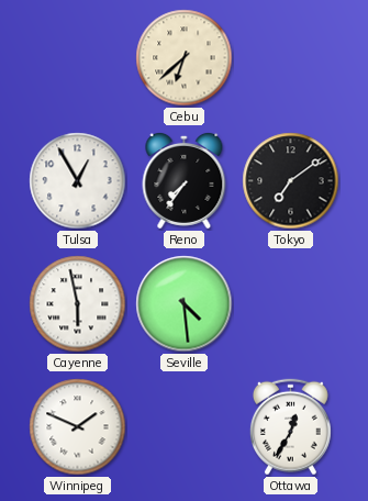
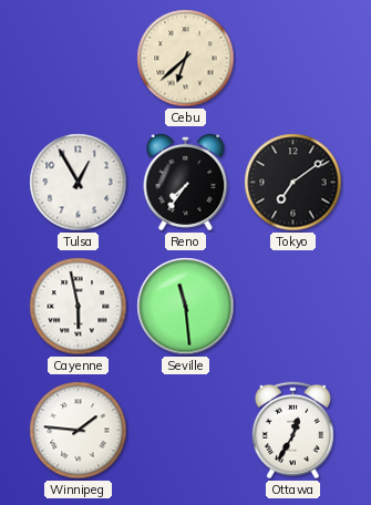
Seville: 4:29 -> 11:29
Winnipeg: 1:49 -> 1:46
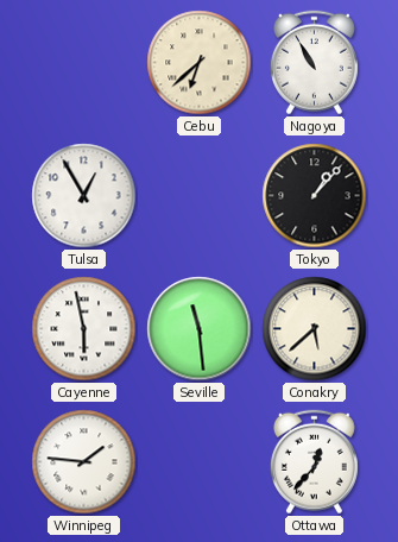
Nagoya: none -> 10:55
Reno: 7:36 -> none
Tokyo: 7:09 -> 1:07
Conakry: none -> 5:38
Ottawa: 12:35 -> 12:37
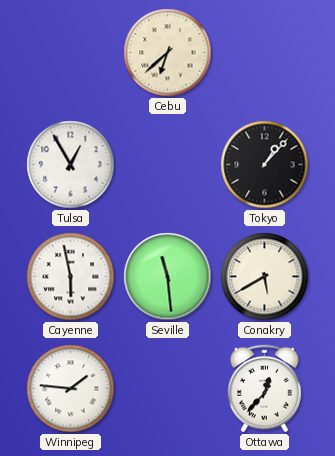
Nagoya: 10:55 -> none
Conakry: 5:38 -> 5:40
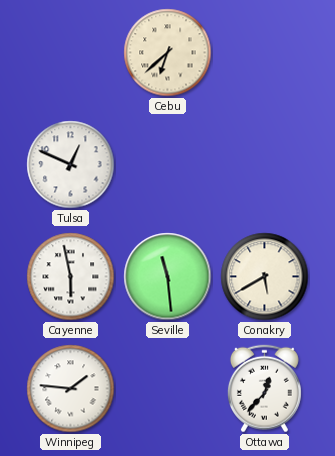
Tulsa: 12:55 -> 12:49
Tokyo: 1:07 -> none
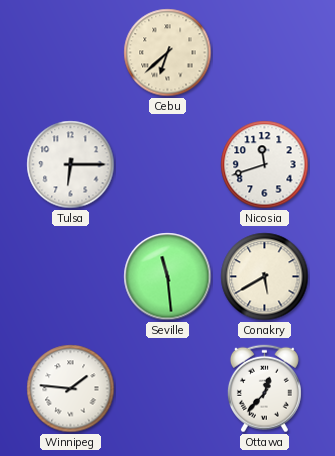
Tulsa: 12:49 -> 6:15
Nicosia: none -> 11:42
Cayenne: 5:58 -> none
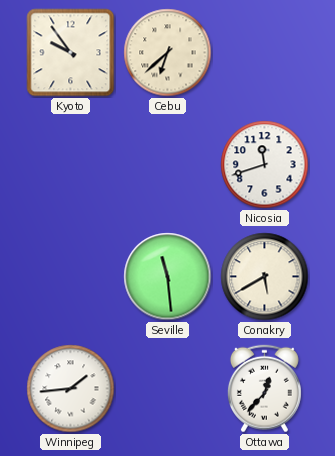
Kyoto: none -> 9:54
Tulsa: 6:15 -> none
Winnipeg: 1:46 -> 1:44
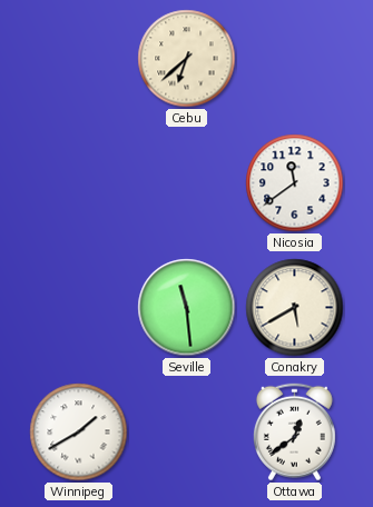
Kyoto: 9:54 -> none
Nicosia: 11:42 -> 11:39
Winnipeg: 1:44 -> 1:40
Ottawa: 12:37 -> 12:39
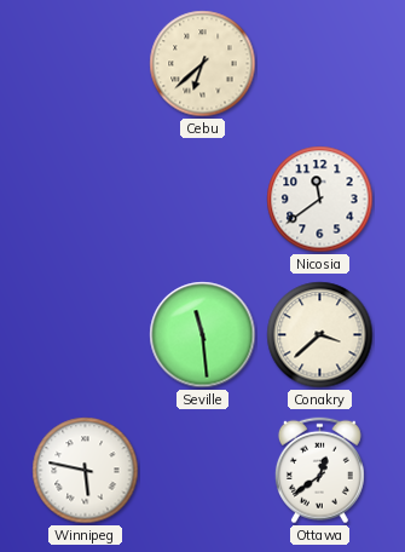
Conakry: 5:40 -> 3:38
Winnipeg: 1:40 -> 5:47
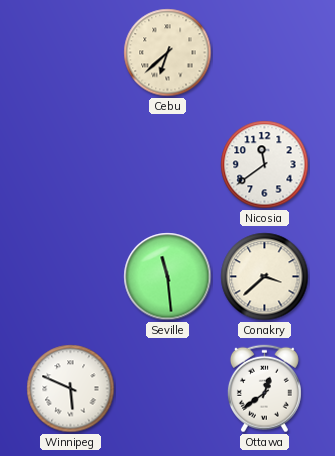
Winnipeg: 5:47 -> 5:49
